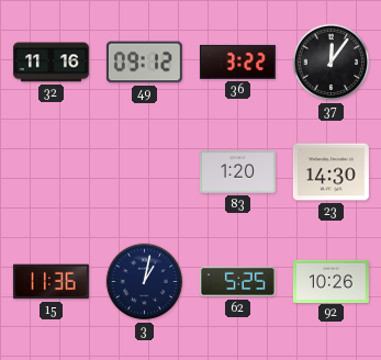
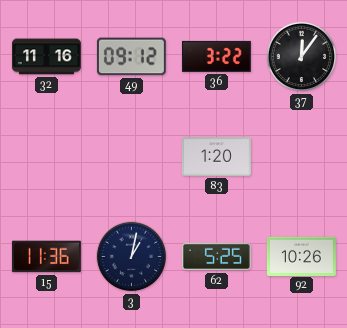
23: 14:30 -> none
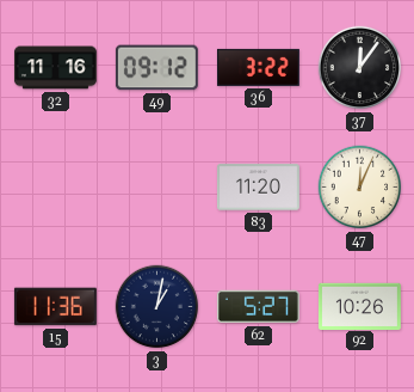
83: 1:20 -> 11:20
47: none -> 12:04
62: 5:25 -> 5:27
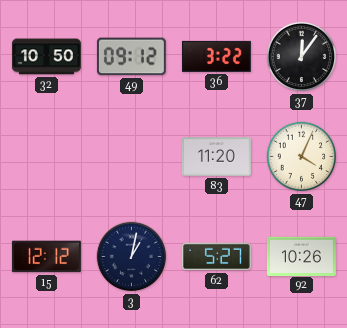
32: 11:16 -> 10:50
47: 12:04 -> 4:04
15: 11:36 -> 12:12
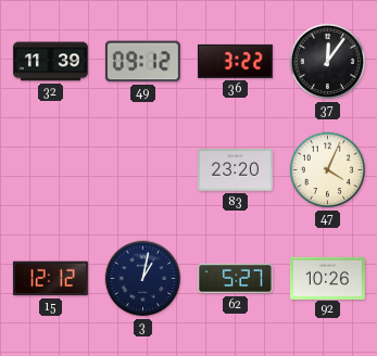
32: 10:50 -> 11:39
83: 11:20 -> 23:20
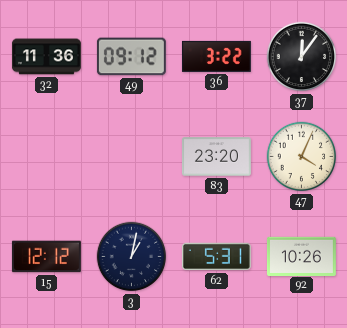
32: 11:39 -> 11:36
62: 5:27 -> 5:31
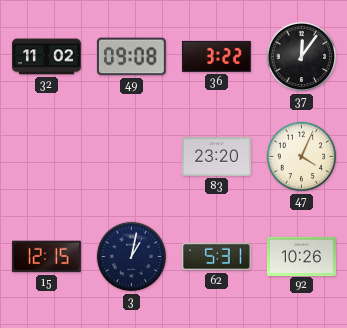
32: 11:36 -> 11:02
49: 09:12 -> 09:08
15: 12:12 -> 12:15
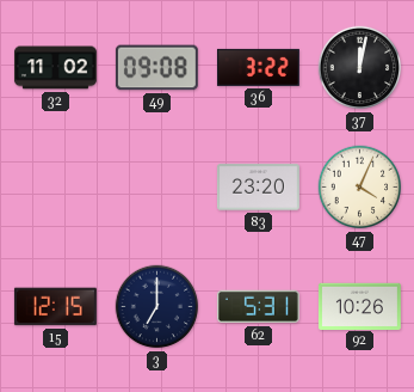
37: 12:06 -> 12:02
3: 1:02 -> 7:00
